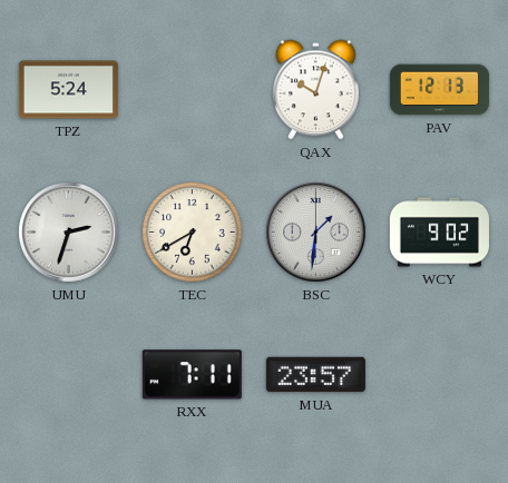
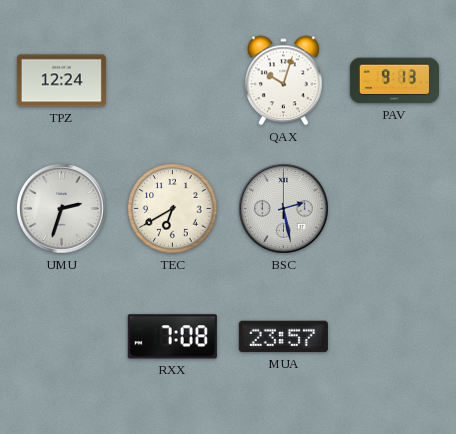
TPZ: 5:24 -> 12:24
PAV: 12:13 -> 9:13
BSC: 1:31 -> 2:28
WCY: 9:02 -> none
RXX: 7:11 -> 7:08
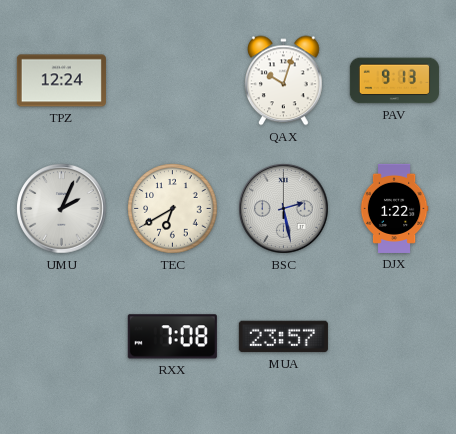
UMU: 2:33 -> 2:04
DJX: none -> 1:22
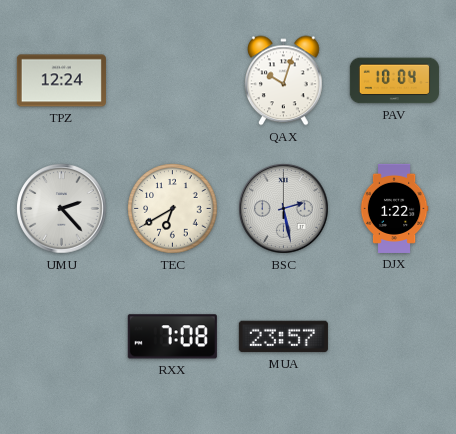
PAV: 9:13 -> 10:04
UMU: 2:04 -> 2:23
